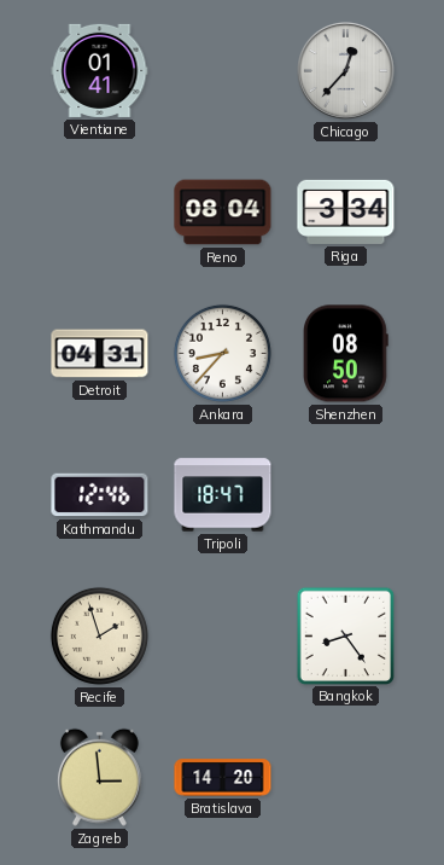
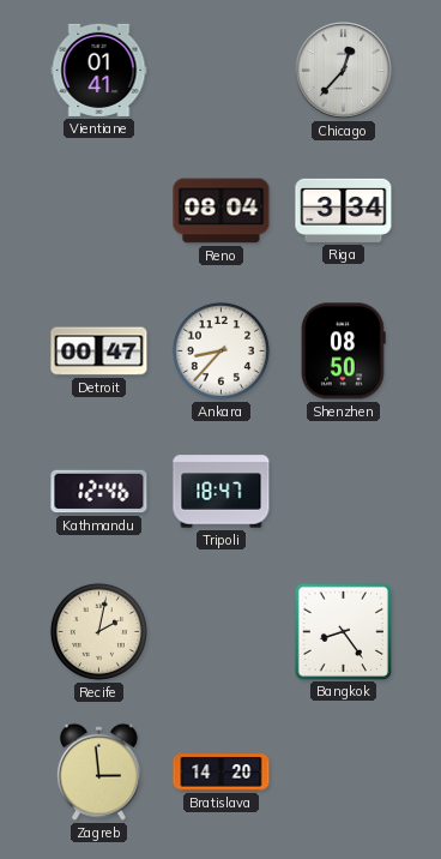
Detroit: 04:31 -> 00:47
Recife: 1:57 -> 2:02
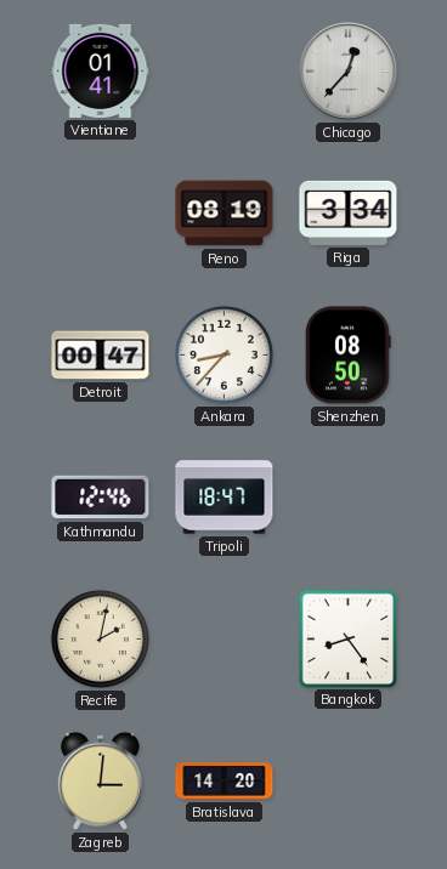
Reno: 08:04 -> 08:19
Zagreb: 2:59 -> 3:01
